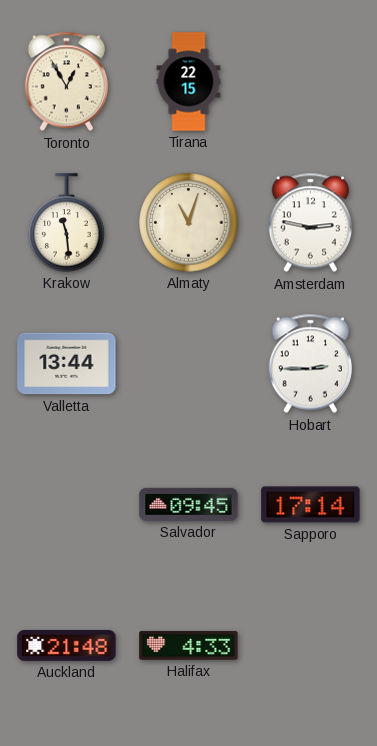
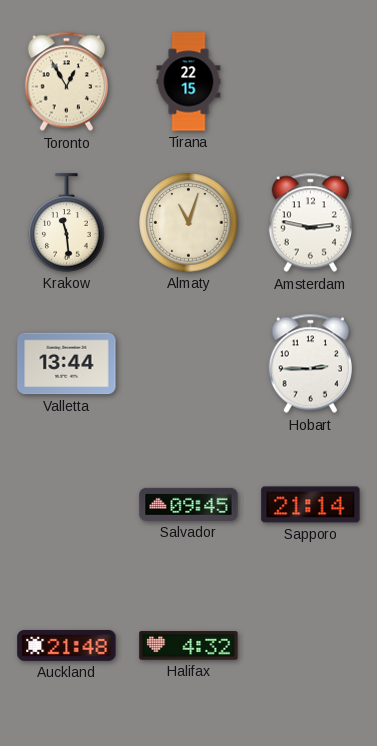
Sapporo: 17:14 -> 21:14
Halifax: 4:33 -> 4:32
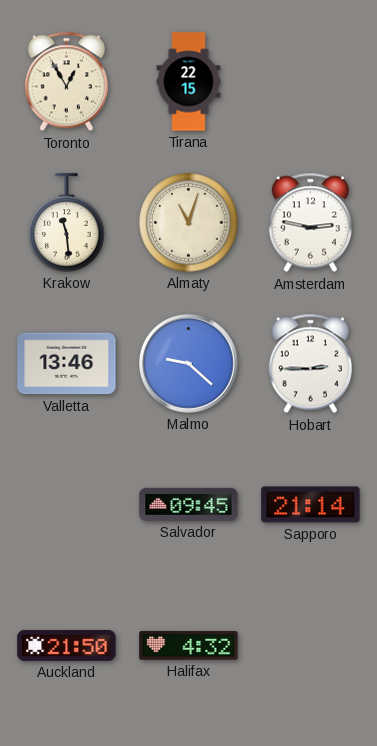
Valletta: 13:44 -> 13:46
Malmo: none -> 9:22
Auckland: 21:48 -> 21:50
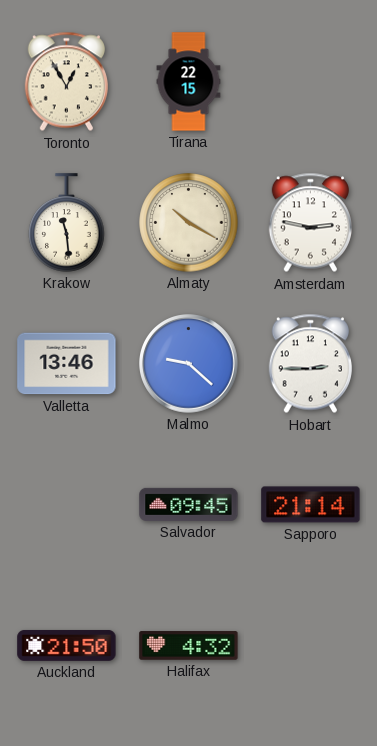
Almaty: 11:03 -> 10:20
